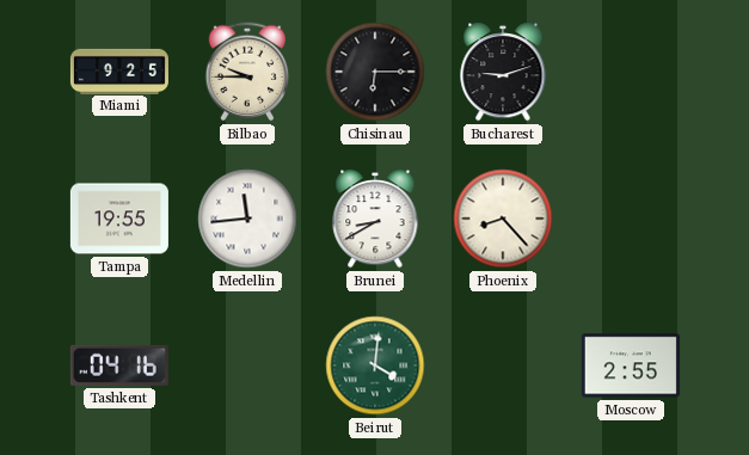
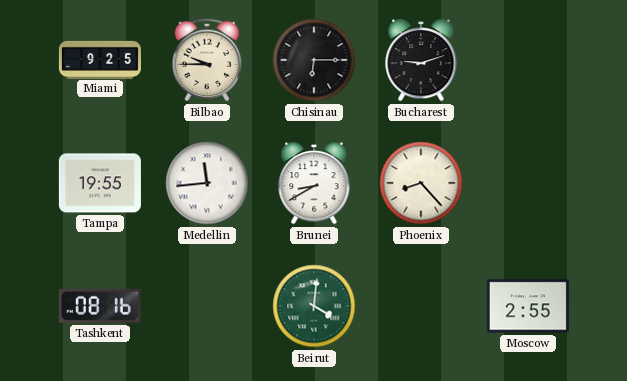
Tashkent: 04:16 -> 08:16
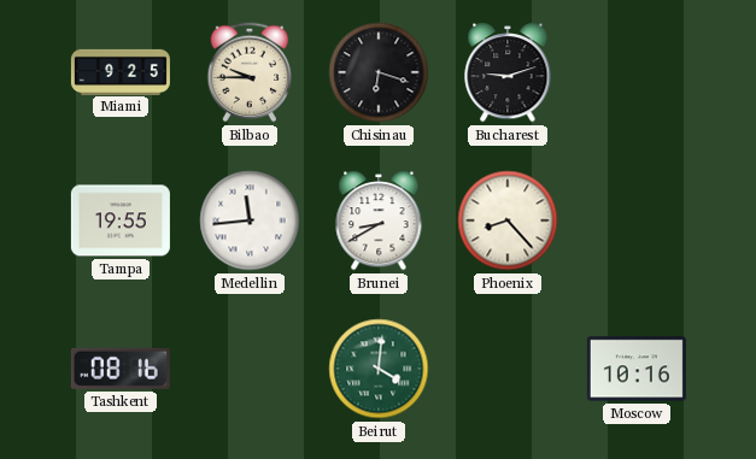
Chisinau: 6:15 -> 6:18
Moscow: 2:55 -> 10:16
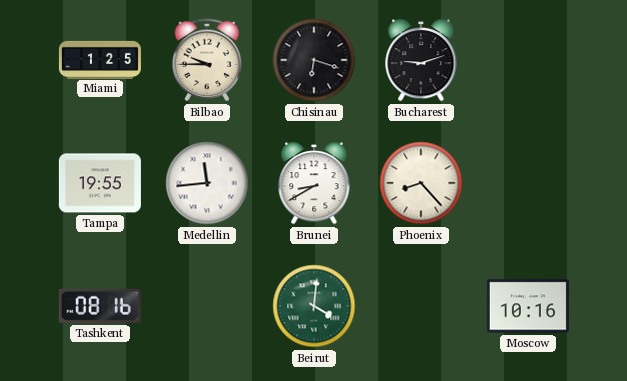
Miami: 9:25 -> 1:25
